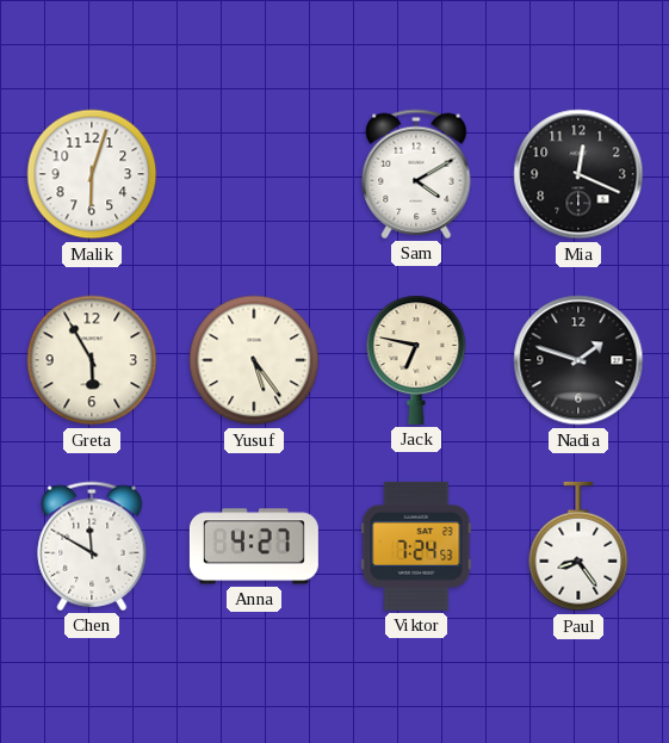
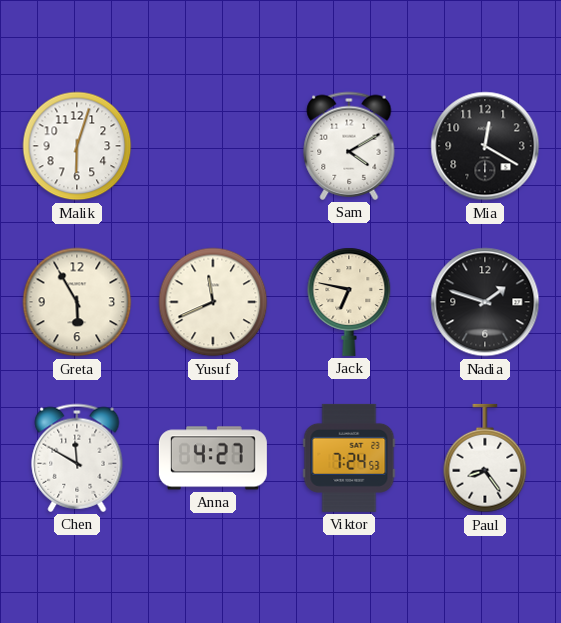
Mia: 12:19 -> 12:20
Yusuf: 5:24 -> 11:41
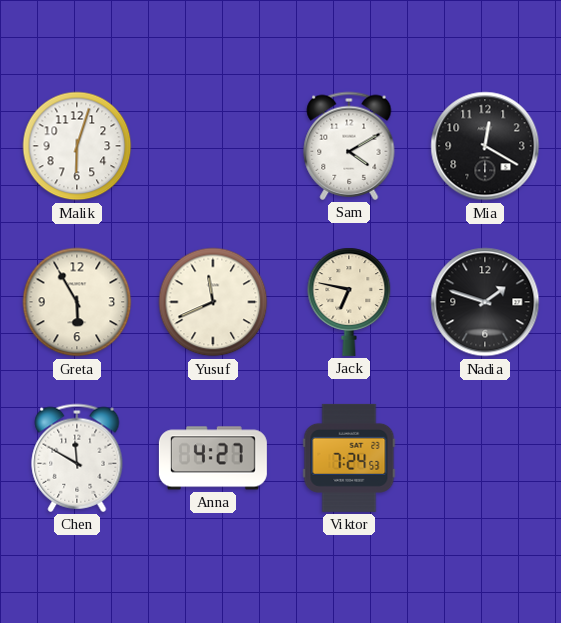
Paul: 8:24 -> none
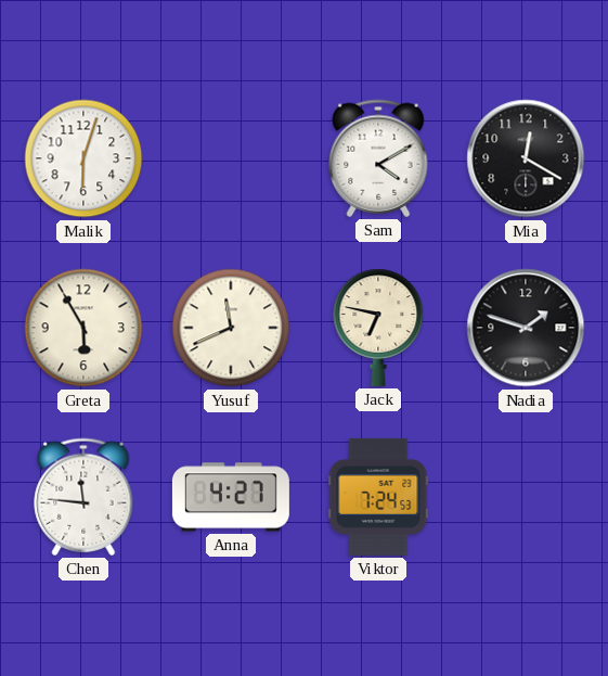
Chen: 11:50 -> 11:46
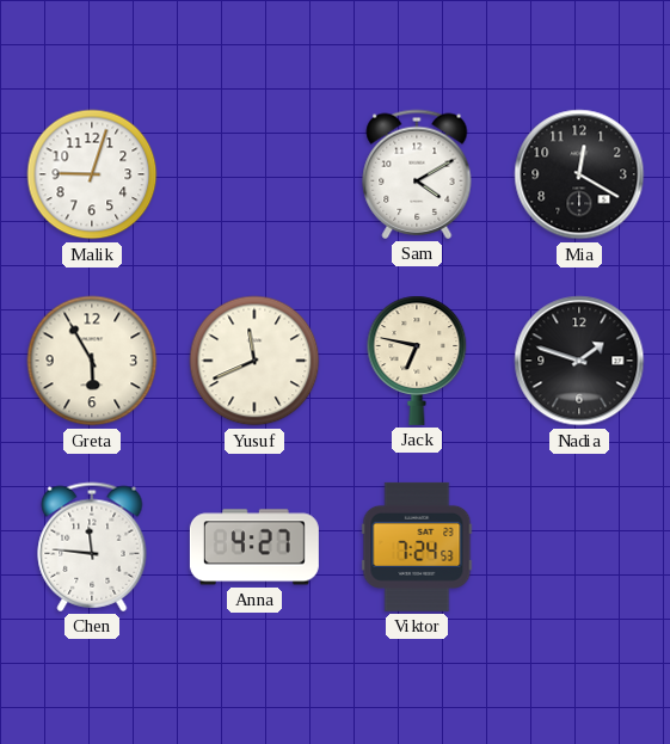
Malik: 6:03 -> 9:03
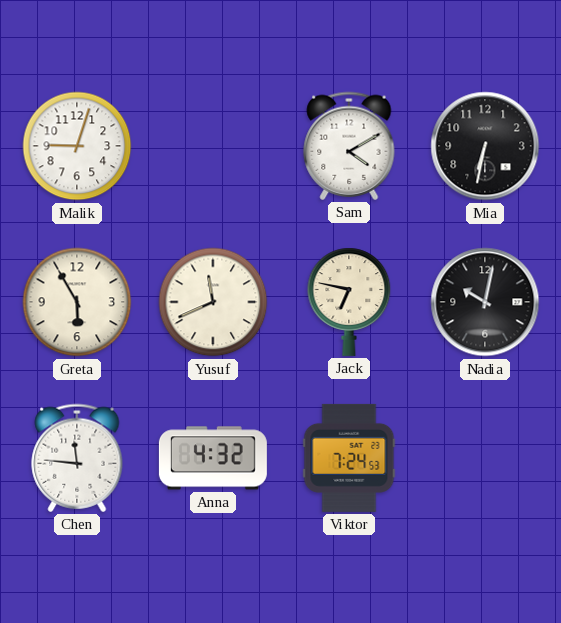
Mia: 12:20 -> 6:32
Nadia: 1:48 -> 10:02
Anna: 4:27 -> 4:32
